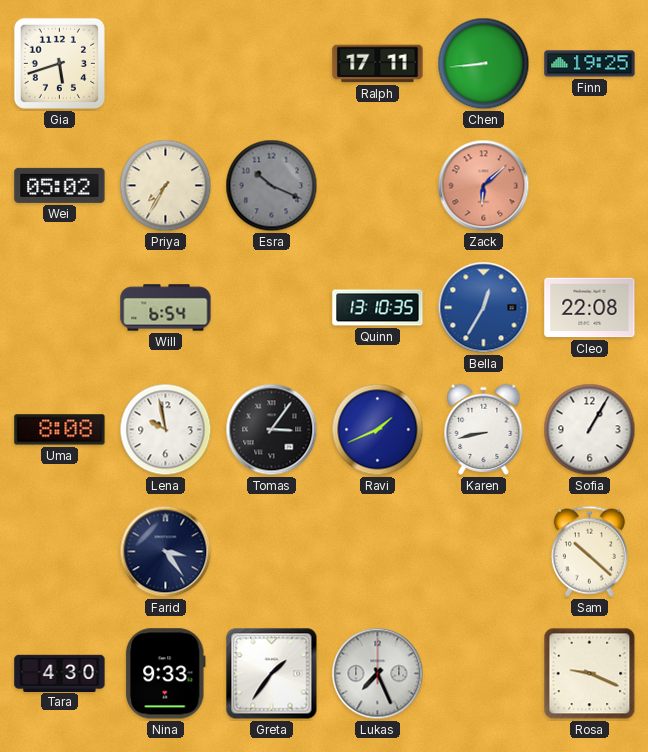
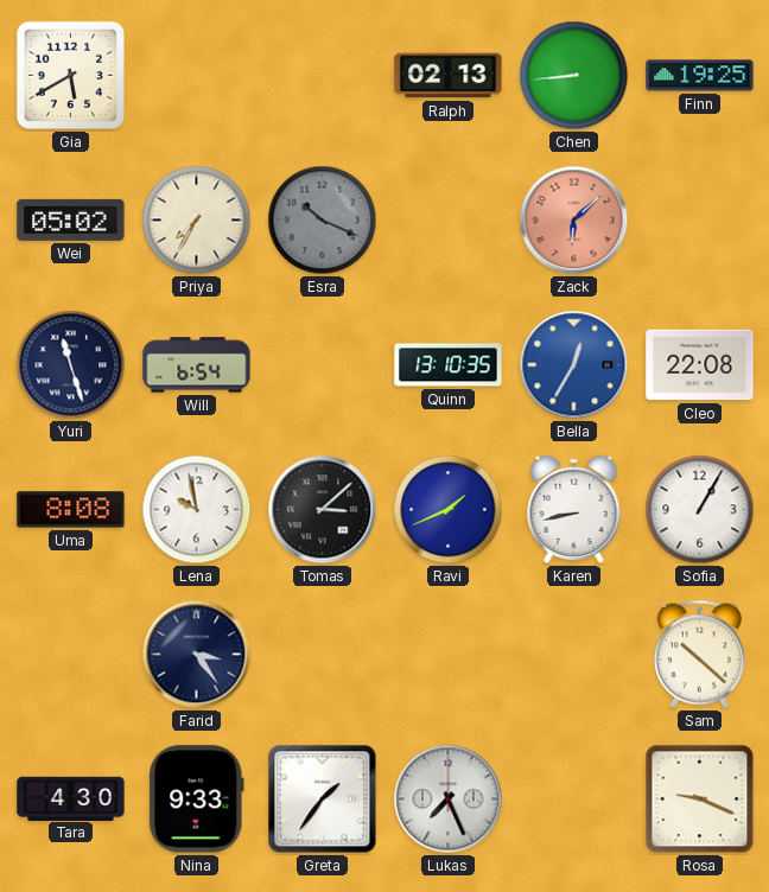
Gia: 5:42 -> 5:40
Ralph: 17:11 -> 02:13
Yuri: none -> 11:27
Tomas: 3:06 -> 3:08
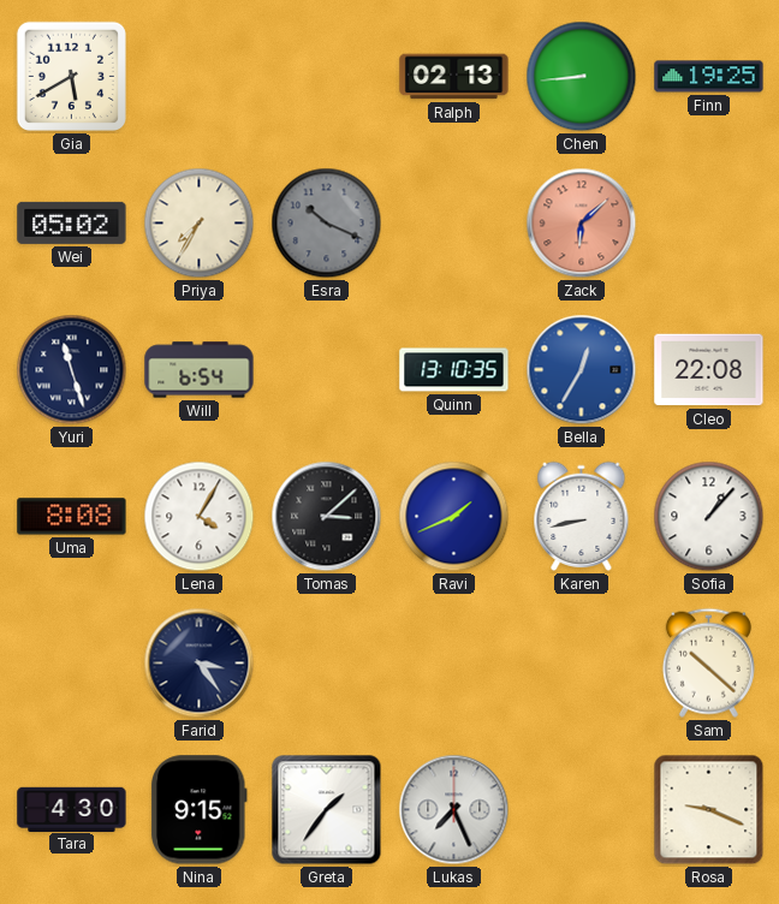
Lena: 9:58 -> 4:05
Sofia: 1:05 -> 1:07
Nina: 9:33 -> 9:15
